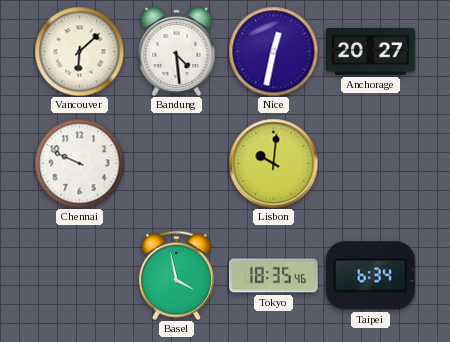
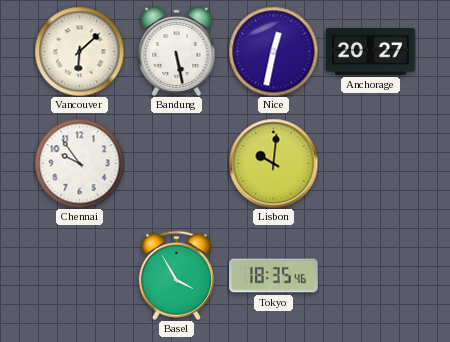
Bandung: 4:29 -> 5:28
Chennai: 9:49 -> 9:54
Basel: 3:58 -> 3:55
Taipei: 6:34 -> none
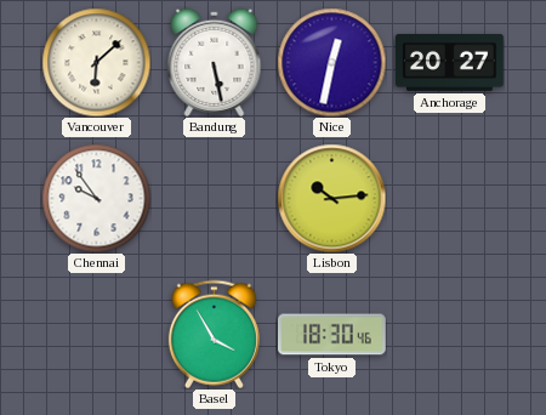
Lisbon: 10:01 -> 10:14
Tokyo: 18:35 -> 18:30
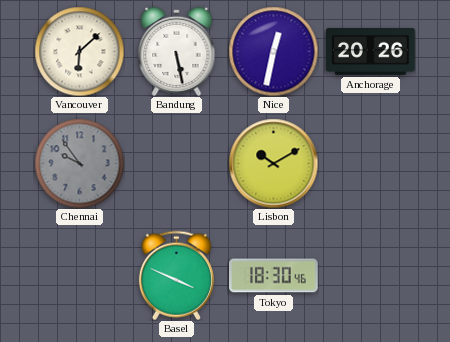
Anchorage: 20:27 -> 20:26
Chennai dial: white -> grey
Lisbon: 10:14 -> 10:10
Basel: 3:55 -> 3:49
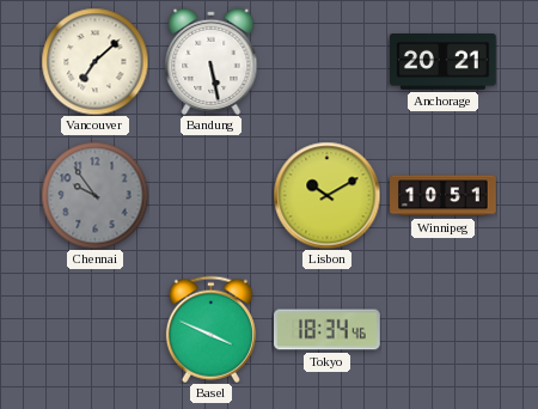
Vancouver: 6:08 -> 7:08
Nice: 12:32 -> none
Anchorage: 20:26 -> 20:21
Winnipeg: none -> 10:51
Tokyo: 18:30 -> 18:34
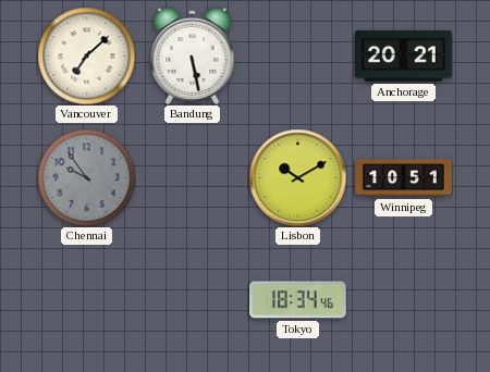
Basel: 3:49 -> none
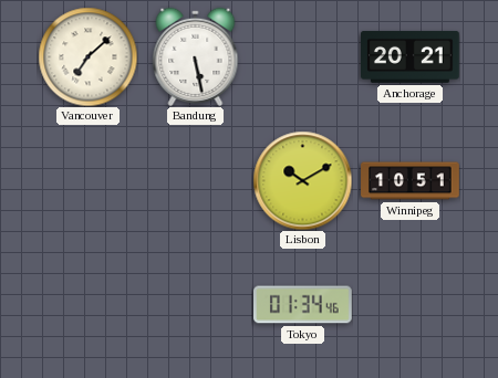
Chennai: 9:54 -> none
Tokyo: 18:34 -> 01:34
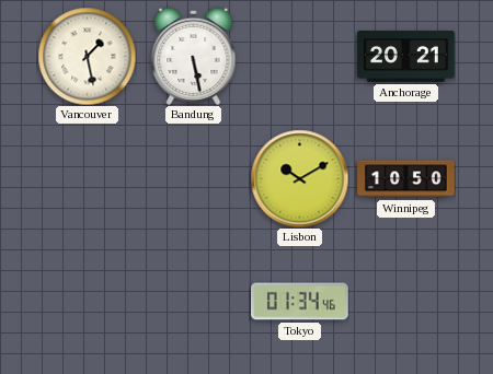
Vancouver: 7:08 -> 1:28
Winnipeg: 10:51 -> 10:50
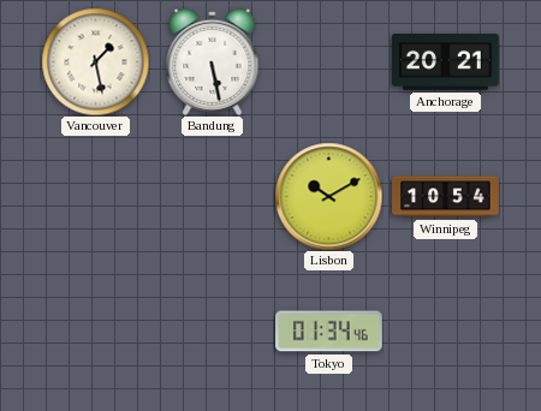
Winnipeg: 10:50 -> 10:54
